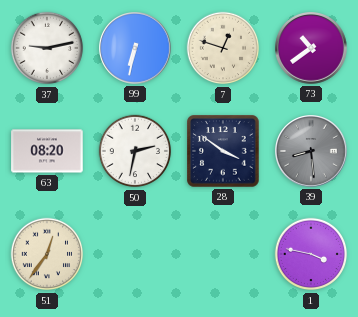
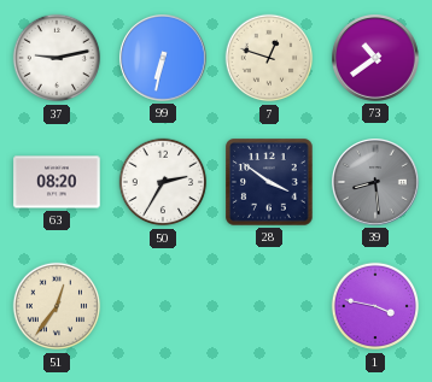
50: 2:32 -> 2:35
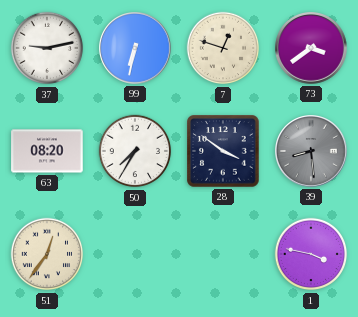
73: 10:39 -> 3:39
50: 2:35 -> 7:35
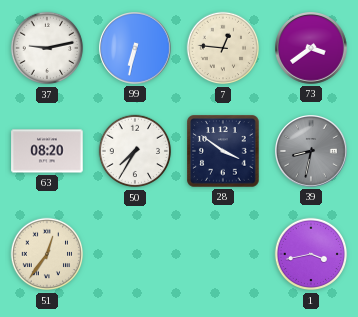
7: 12:48 -> 12:46
39: 8:29 -> 8:32
1: 3:47 -> 3:43
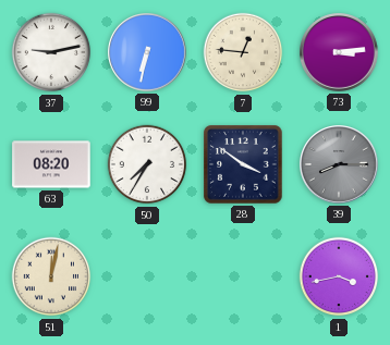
73: 3:39 -> 3:14
39: 8:32 -> 8:15
51: 12:36 -> 12:02
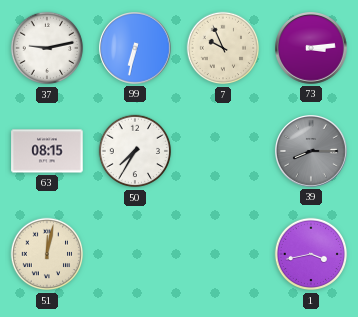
7: 12:46 -> 9:56
63: 08:20 -> 08:15
28: 3:51 -> none
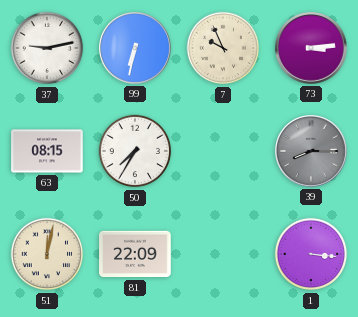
81: none -> 22:09
1: 3:43 -> 3:16
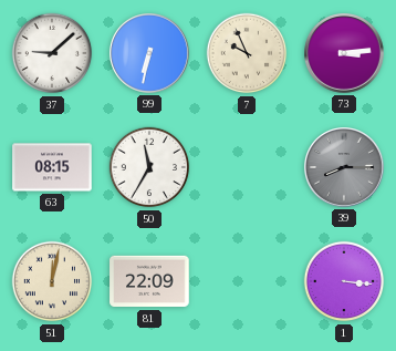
37: 9:13 -> 9:08
50: 7:35 -> 11:35
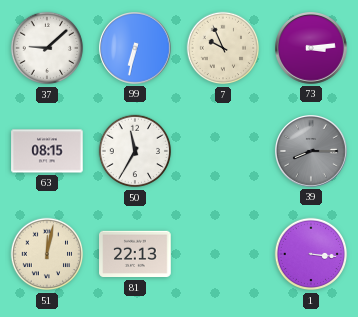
81: 22:09 -> 22:13
